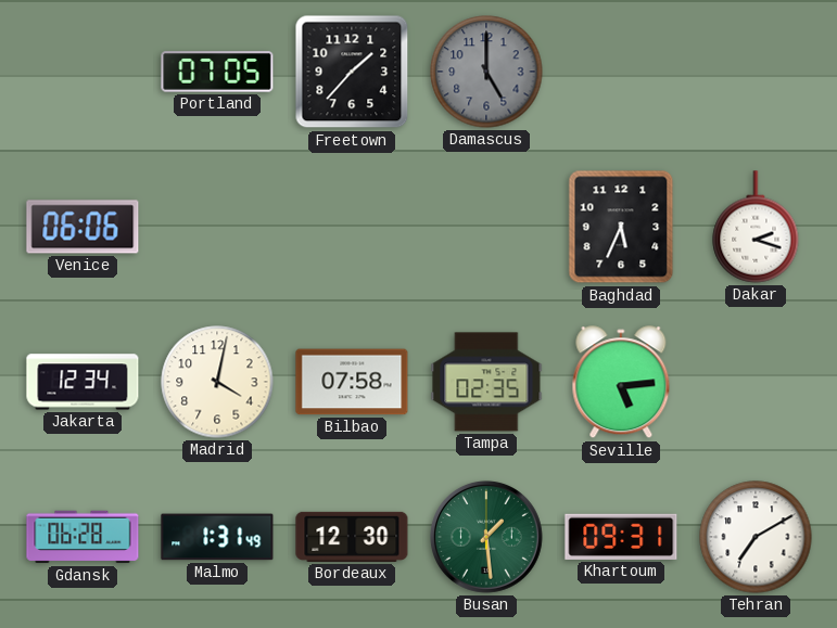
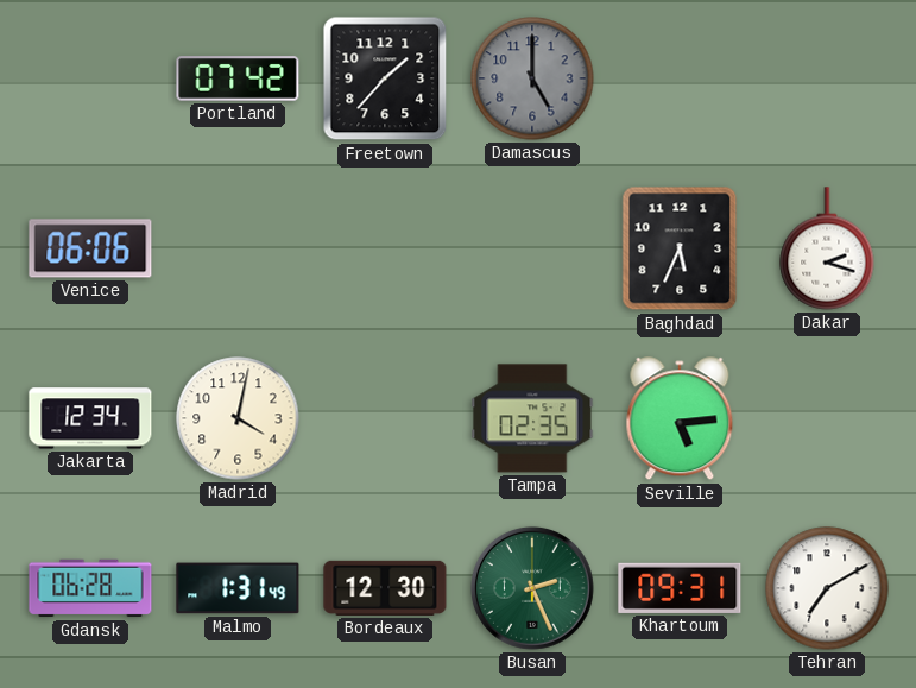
Portland: 07:05 -> 07:42
Bilbao: 07:58 -> none
Busan: 1:29 -> 2:26
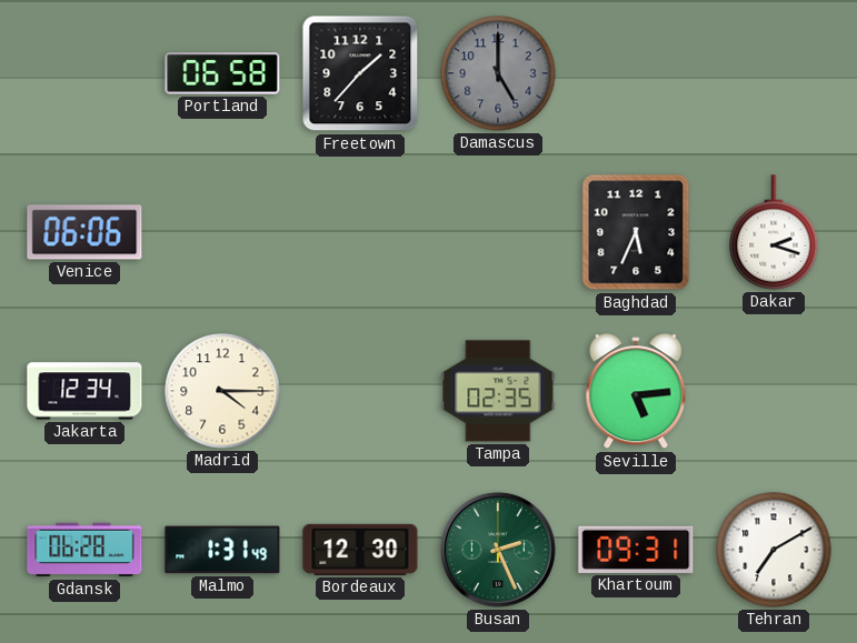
Portland: 07:42 -> 06:58
Madrid: 4:02 -> 4:15
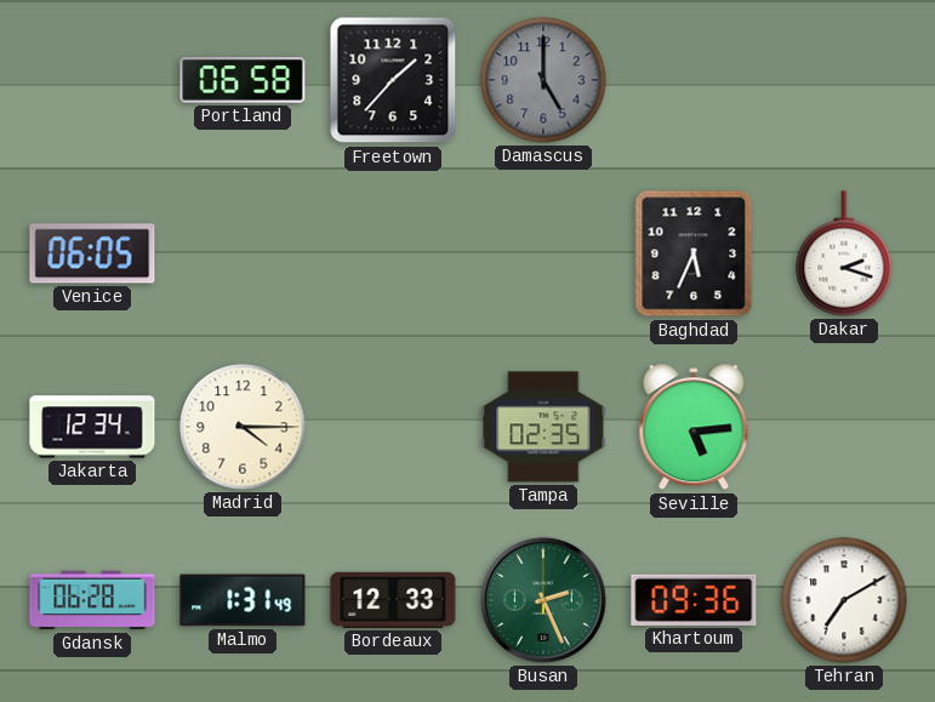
Venice: 06:06 -> 06:05
Bordeaux: 12:30 -> 12:33
Khartoum: 09:31 -> 09:36
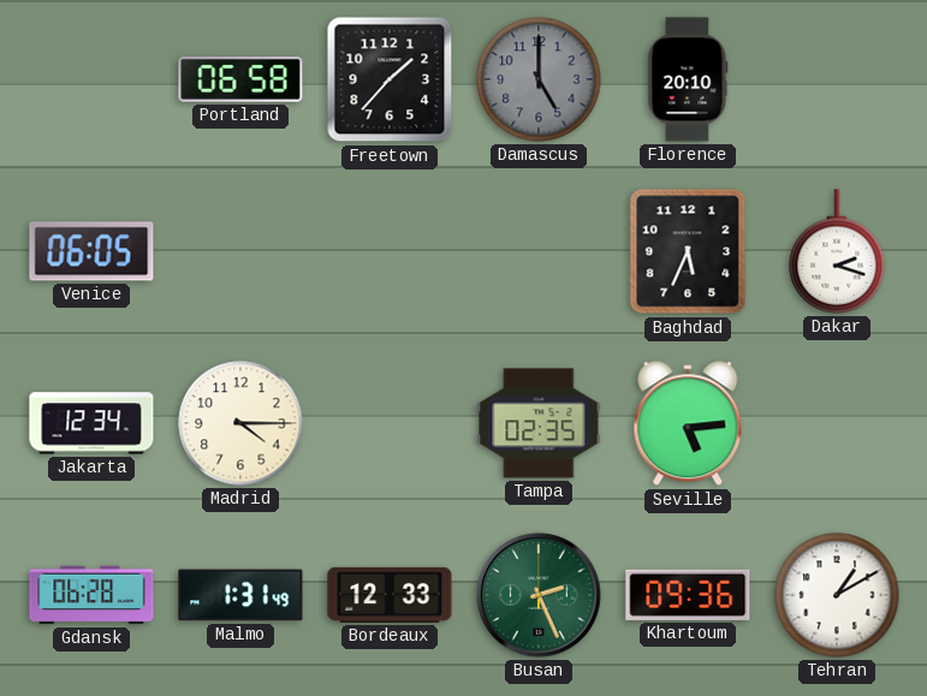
Florence: none -> 20:10
Tehran: 7:10 -> 1:10
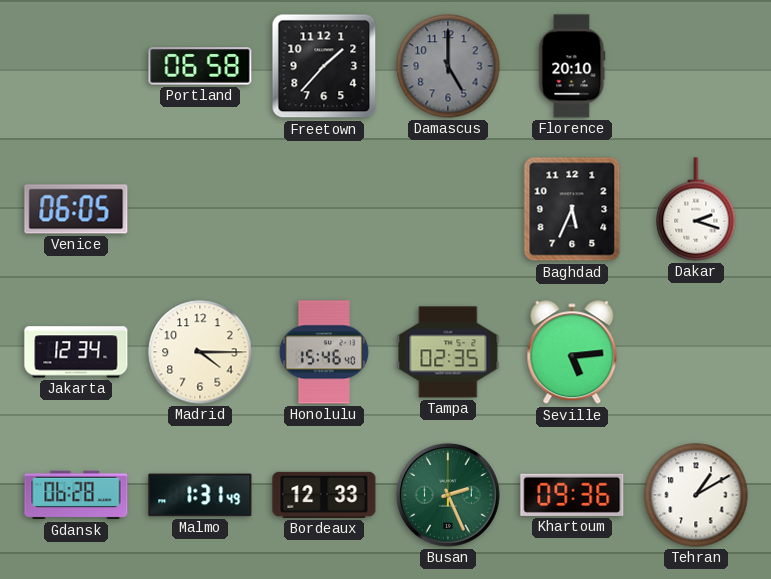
Honolulu: none -> 15:46
